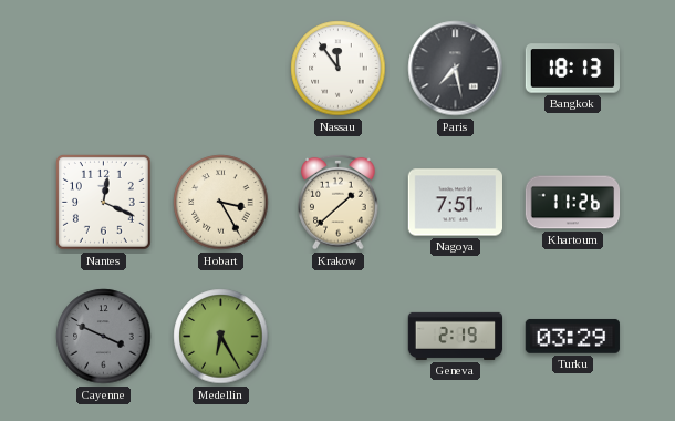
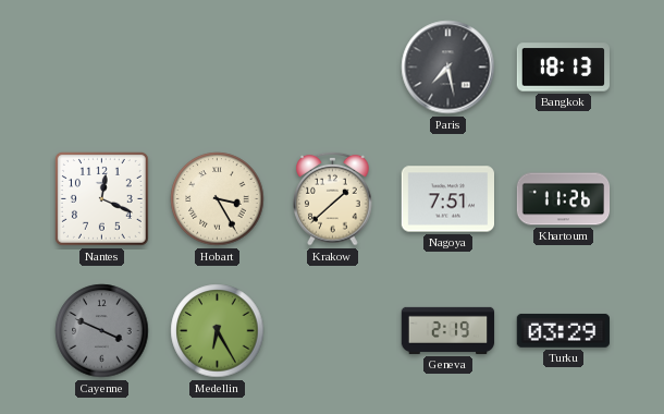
Nassau: 11:54 -> none
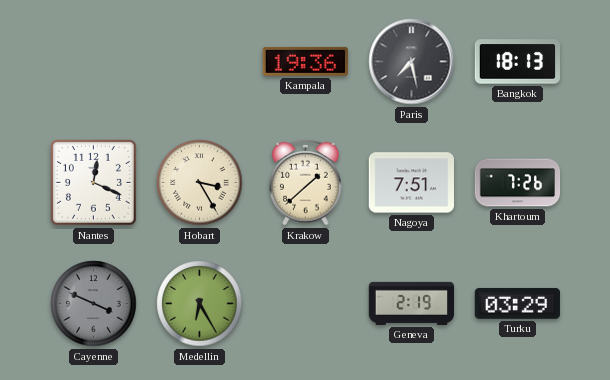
Kampala: none -> 19:36
Khartoum: 11:26 -> 7:26
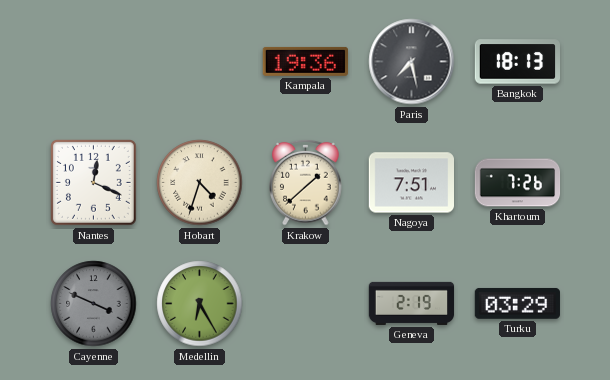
Hobart: 3:25 -> 4:33
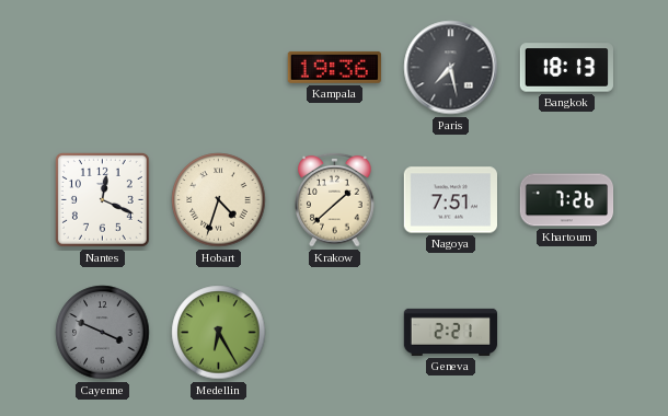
Geneva: 2:19 -> 2:21
Turku: 03:29 -> none
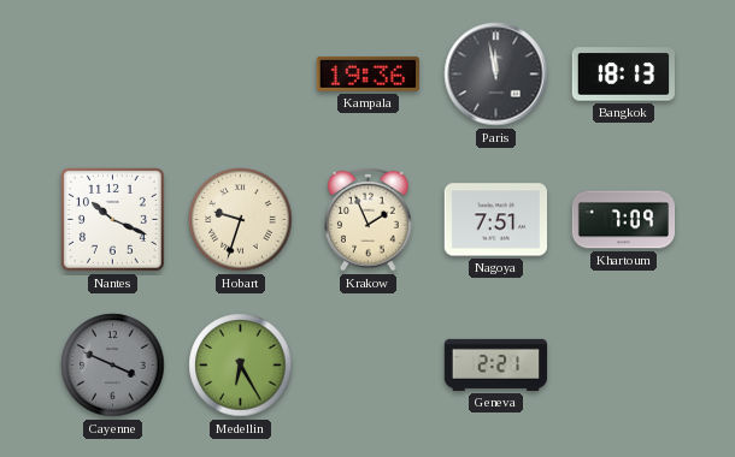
Paris: 7:28 -> 11:58
Nantes: 12:19 -> 10:19
Hobart: 4:33 -> 9:33
Krakow: 1:38 -> 1:56
Khartoum: 7:26 -> 7:09
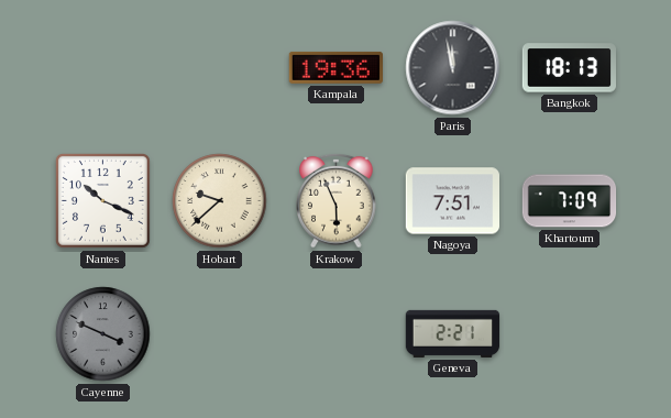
Hobart: 9:33 -> 9:38
Krakow: 1:56 -> 5:56
Medellin: 6:25 -> none
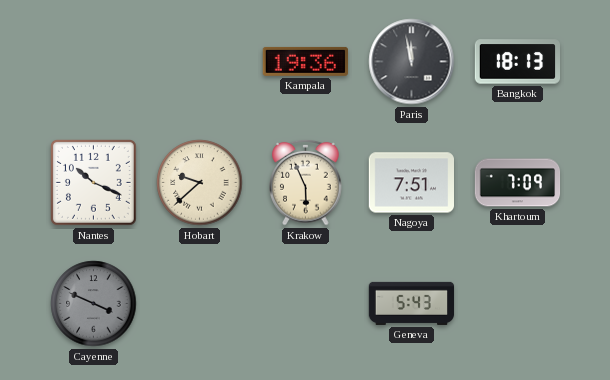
Geneva: 2:21 -> 5:43
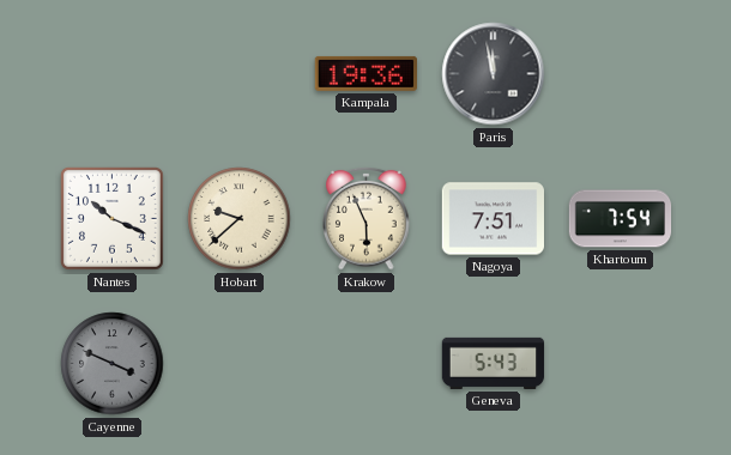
Bangkok: 18:13 -> none
Khartoum: 7:09 -> 7:54
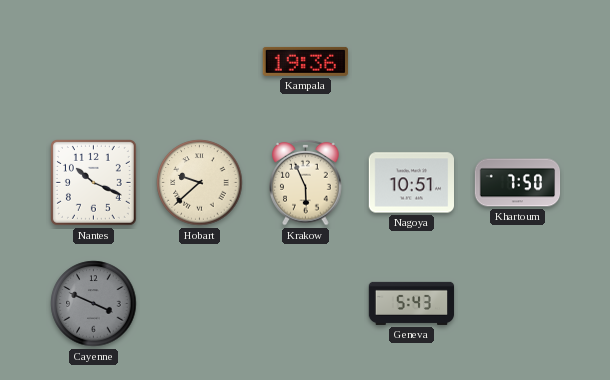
Paris: 11:58 -> none
Nagoya: 7:51 -> 10:51
Khartoum: 7:54 -> 7:50
